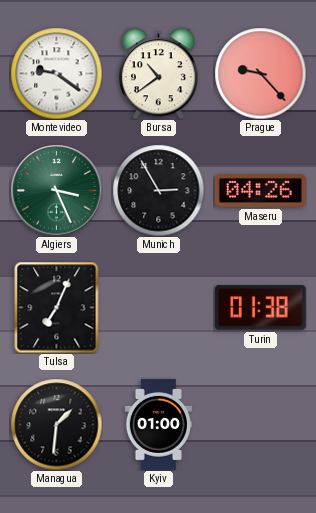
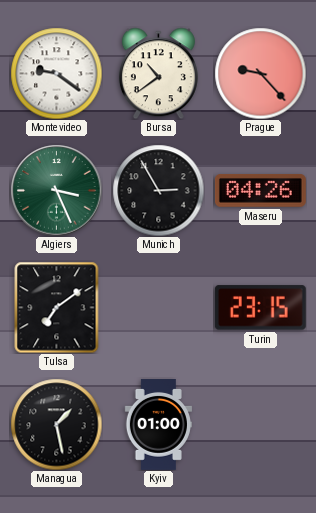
Tulsa: 7:04 -> 7:09
Turin: 01:38 -> 23:15
Managua: 1:31 -> 1:28
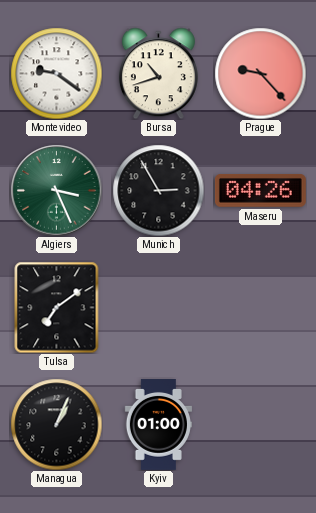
Bursa: 10:39 -> 10:42
Turin: 23:15 -> none
Managua: 1:28 -> 1:04
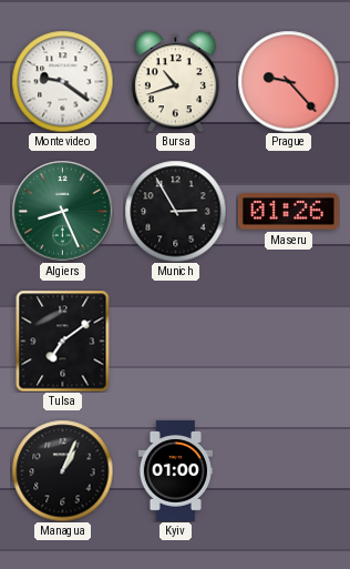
Algiers: 3:26 -> 8:26
Maseru: 04:26 -> 01:26
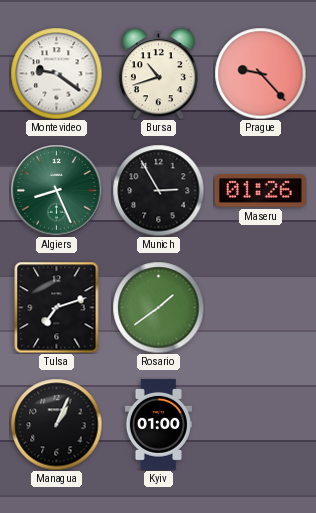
Tulsa: 7:09 -> 7:12
Rosario: none -> 1:39
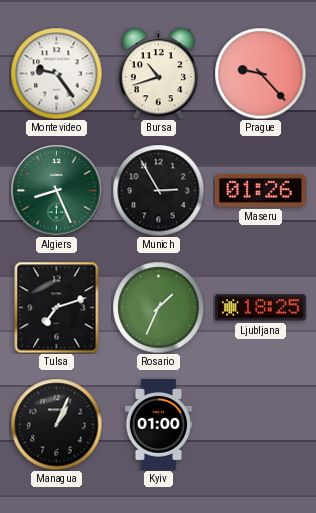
Montevideo: 9:21 -> 9:24
Rosario: 1:39 -> 1:34
Ljubljana: none -> 18:25
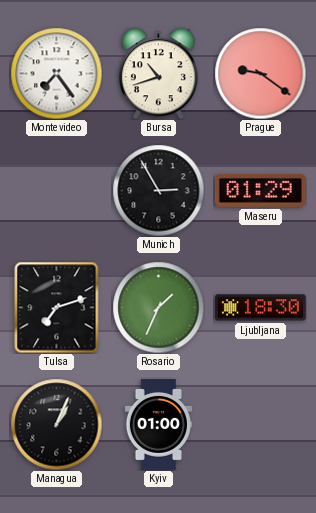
Montevideo: 9:24 -> 7:24
Prague: 9:23 -> 9:21
Algiers: 8:26 -> none
Maseru: 01:26 -> 01:29
Ljubljana: 18:25 -> 18:30
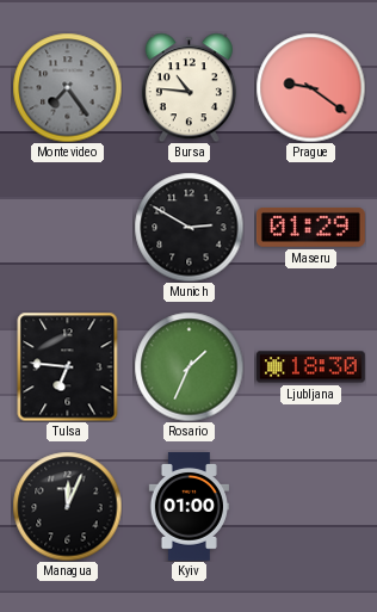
Montevideo dial: white -> grey
Bursa: 10:42 -> 10:46
Munich: 2:55 -> 2:50
Tulsa: 7:12 -> 6:46
Managua: 1:04 -> 12:04
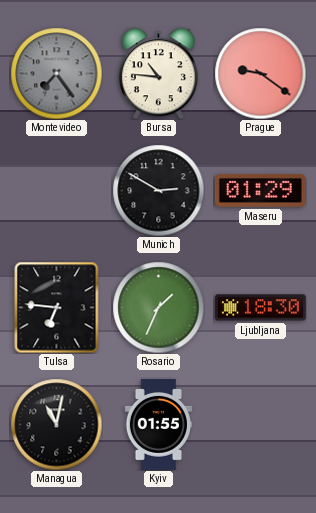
Managua: 12:04 -> 11:02
Kyiv: 01:00 -> 01:55
